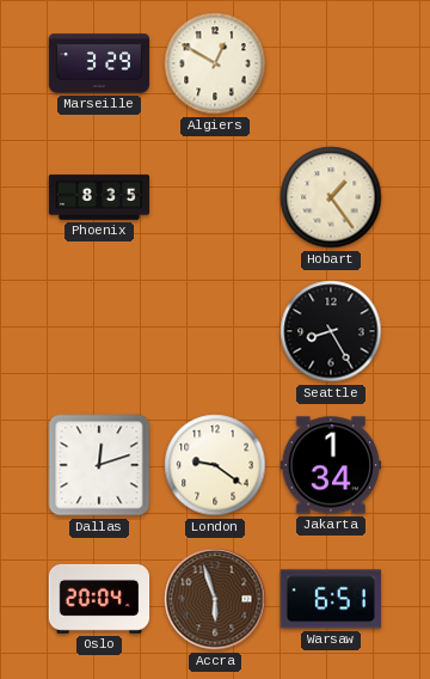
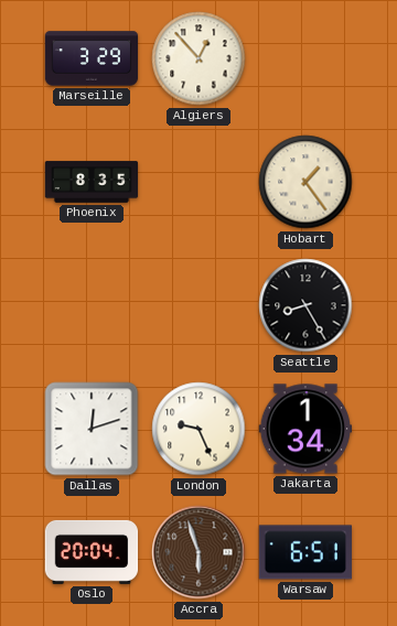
Algiers: 12:50 -> 12:53
London: 9:21 -> 9:26
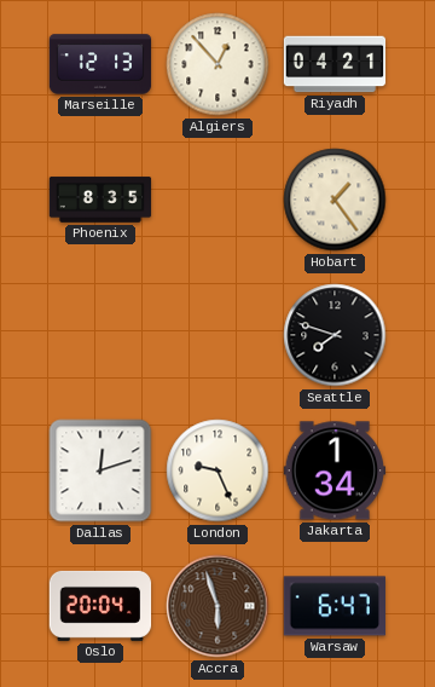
Marseille: 3:29 -> 12:13
Riyadh: none -> 04:21
Seattle: 8:25 -> 7:48
Warsaw: 6:51 -> 6:47
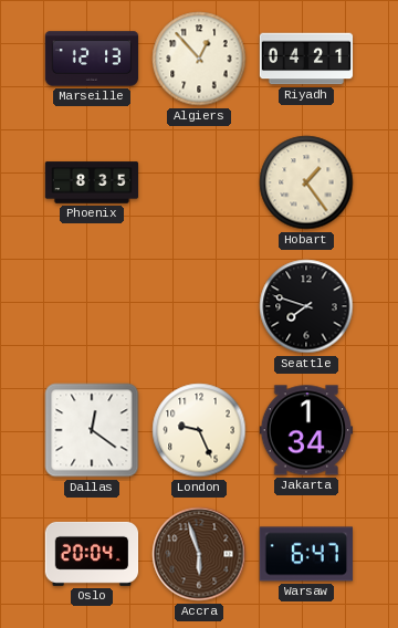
Dallas: 12:12 -> 12:21
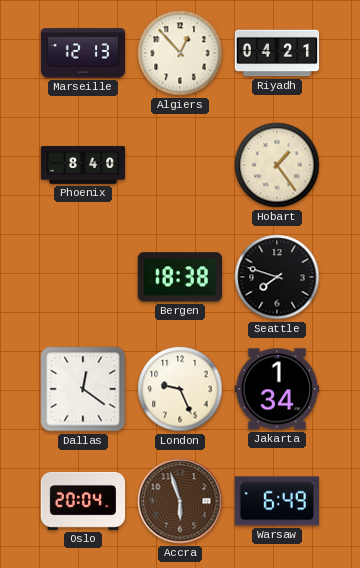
Phoenix: 8:35 -> 8:40
Bergen: none -> 18:38
Warsaw: 6:47 -> 6:49
